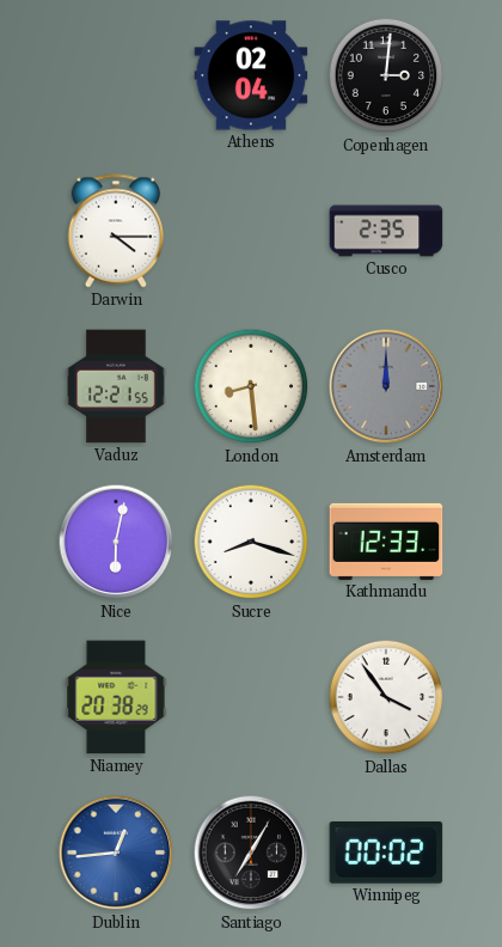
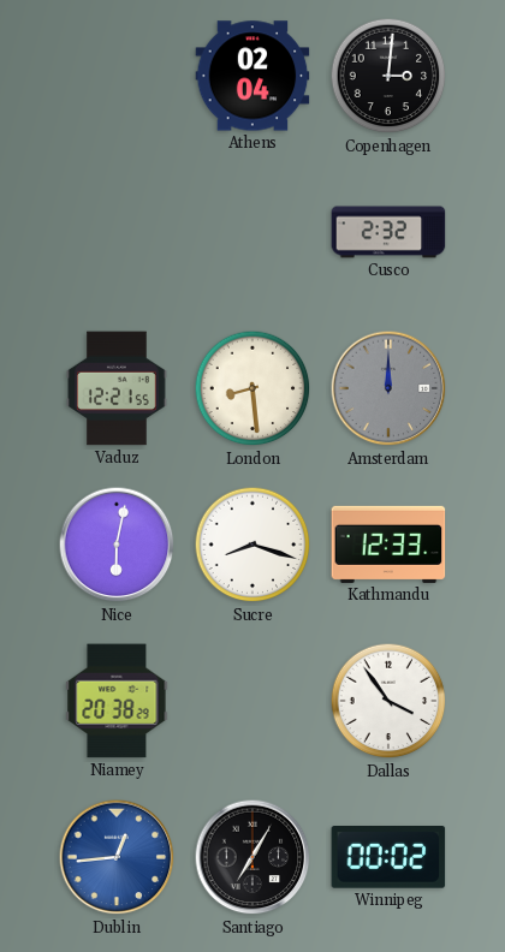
Darwin: 4:15 -> none
Cusco: 2:35 -> 2:32
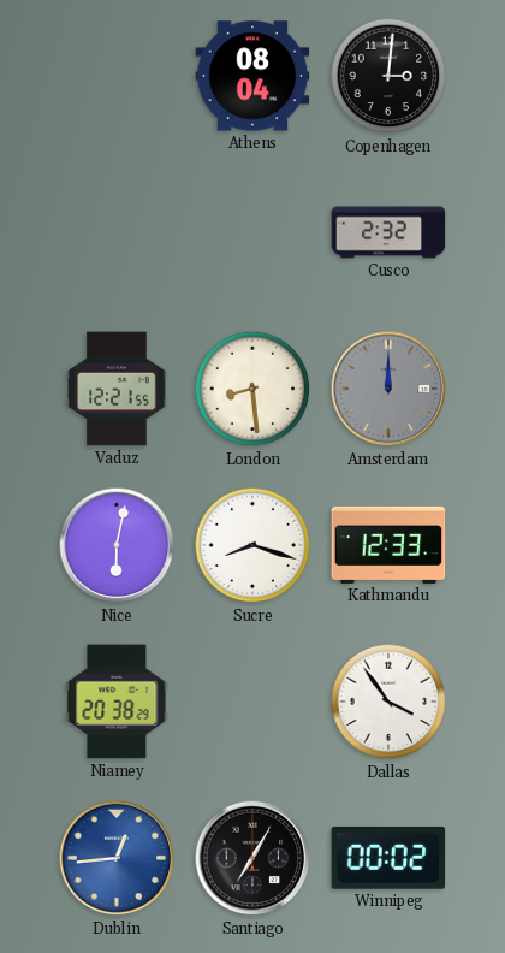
Athens: 02:04 -> 08:04
